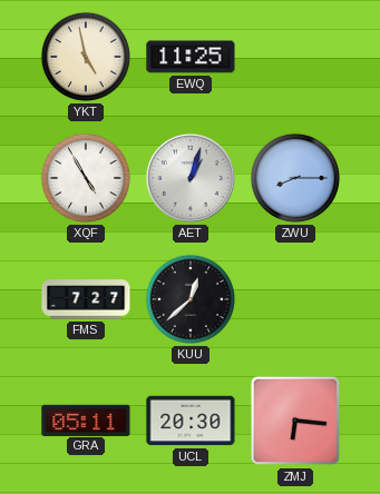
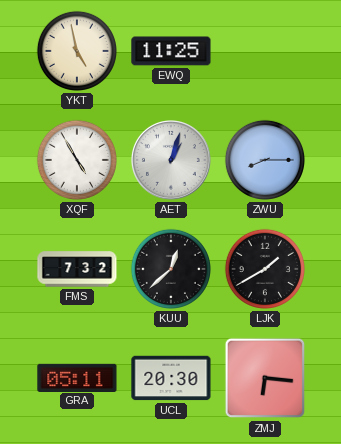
FMS: 7:27 -> 7:32
LJK: none -> 1:40
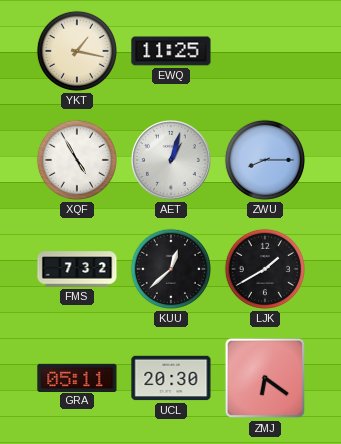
YKT: 4:58 -> 1:17
ZMJ: 6:16 -> 6:21
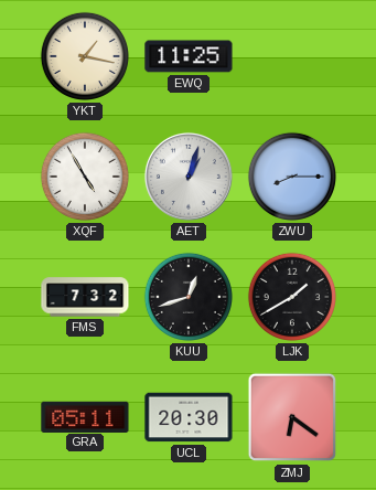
KUU: 12:38 -> 12:42
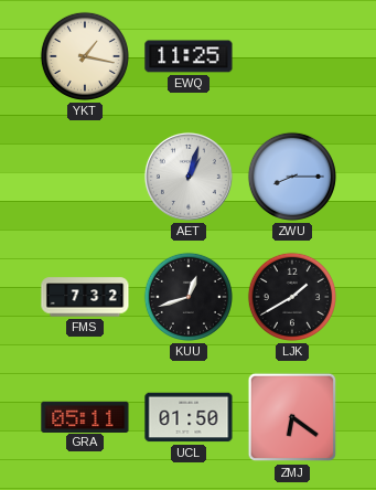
XQF: 4:55 -> none
UCL: 20:30 -> 01:50
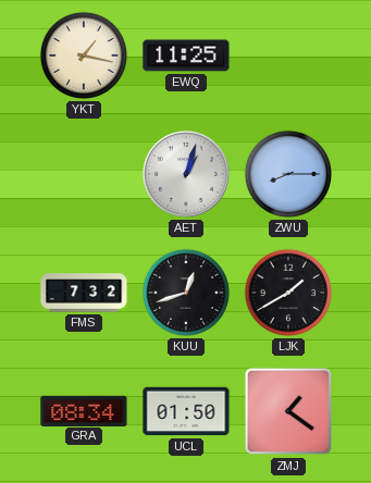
GRA: 05:11 -> 08:34
ZMJ: 6:21 -> 1:21
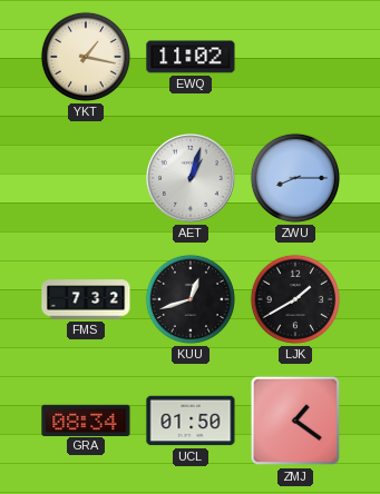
EWQ: 11:25 -> 11:02
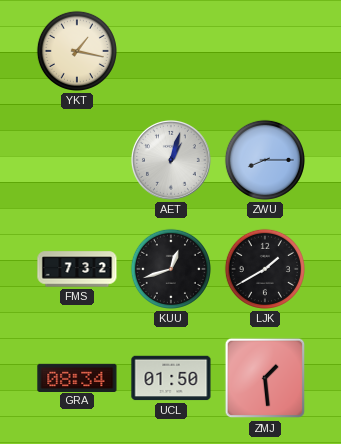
EWQ: 11:02 -> none
ZMJ: 1:21 -> 1:29
